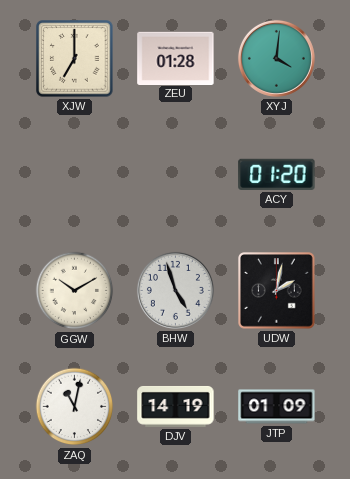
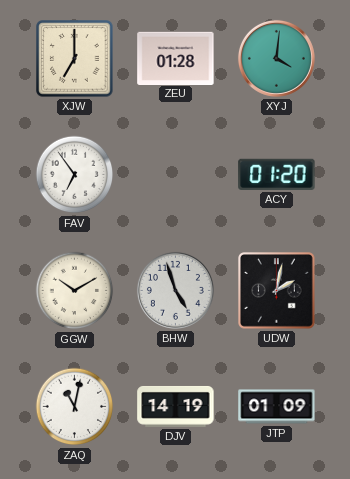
FAV: none -> 6:54
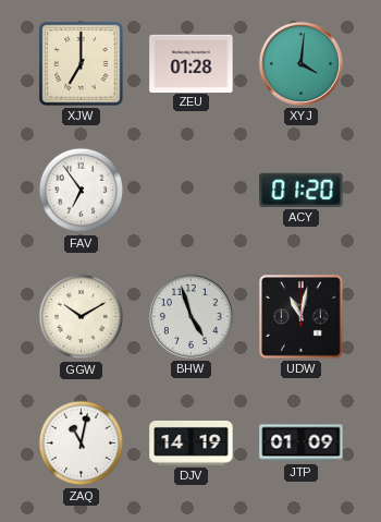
UDW: 2:02 -> 11:02
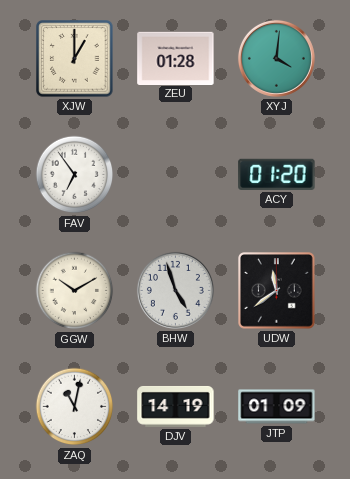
XJW: 7:00 -> 1:00
UDW: 11:02 -> 11:39
